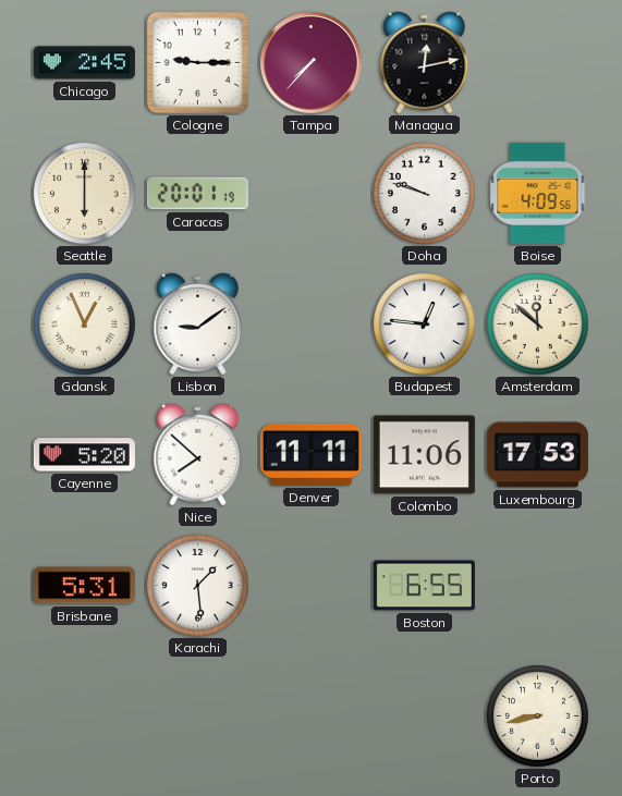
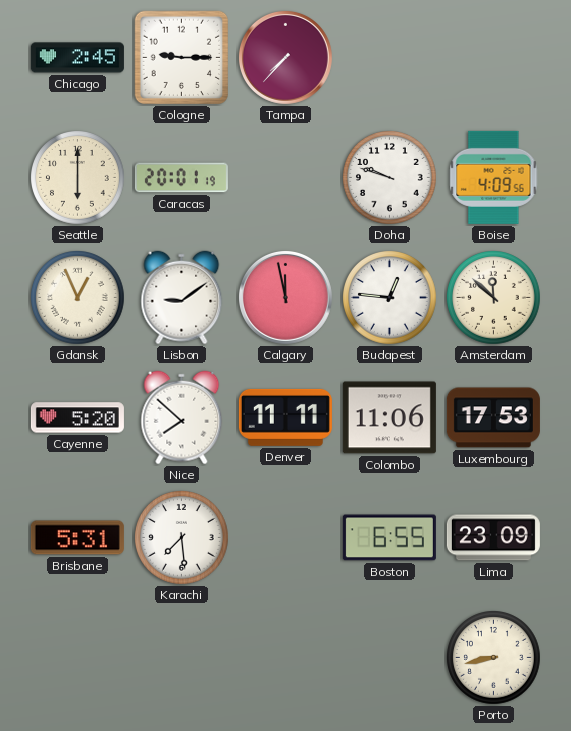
Managua: 12:13 -> none
Calgary: none -> 11:58
Karachi: 1:29 -> 7:29
Lima: none -> 23:09
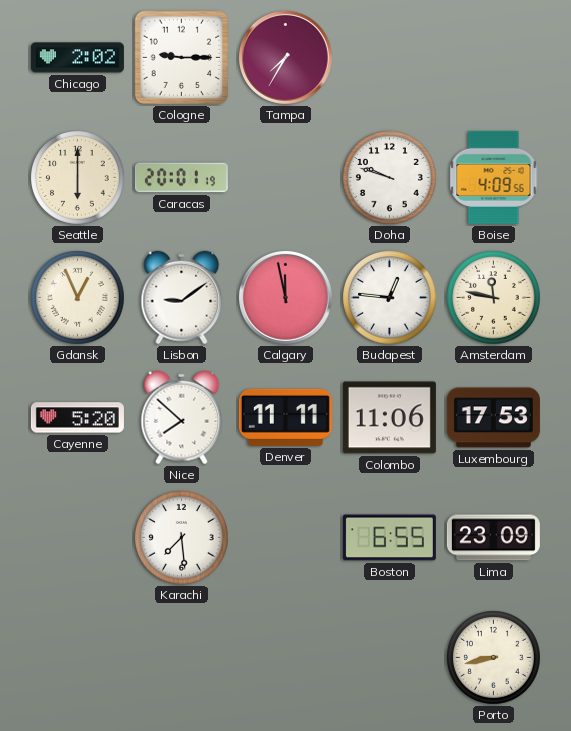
Chicago: 2:45 -> 2:02
Tampa: 7:37 -> 7:35
Amsterdam: 11:52 -> 11:47
Brisbane: 5:31 -> none
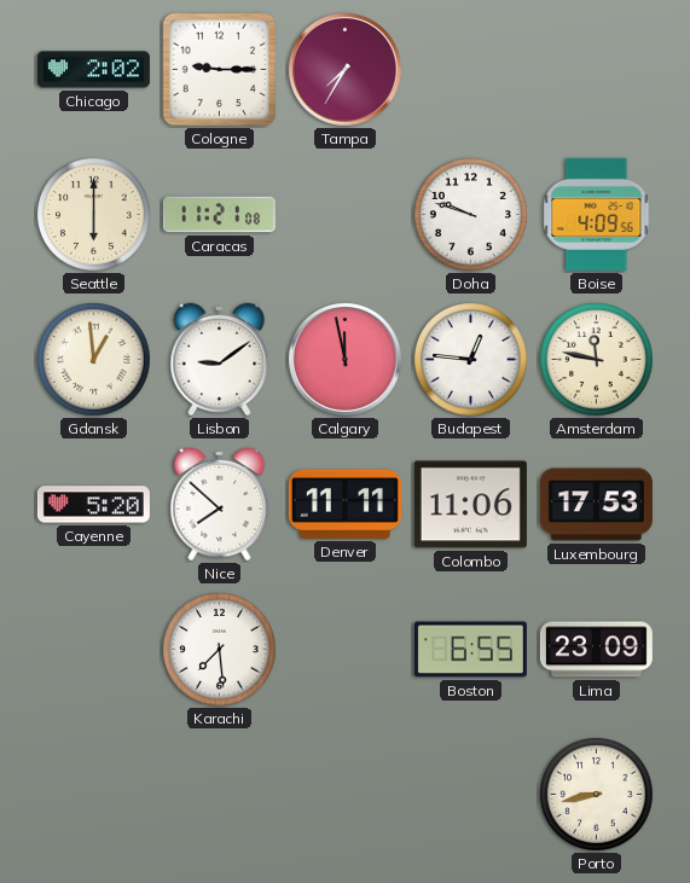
Caracas: 20:01 -> 11:21
Gdansk: 12:56 -> 12:59
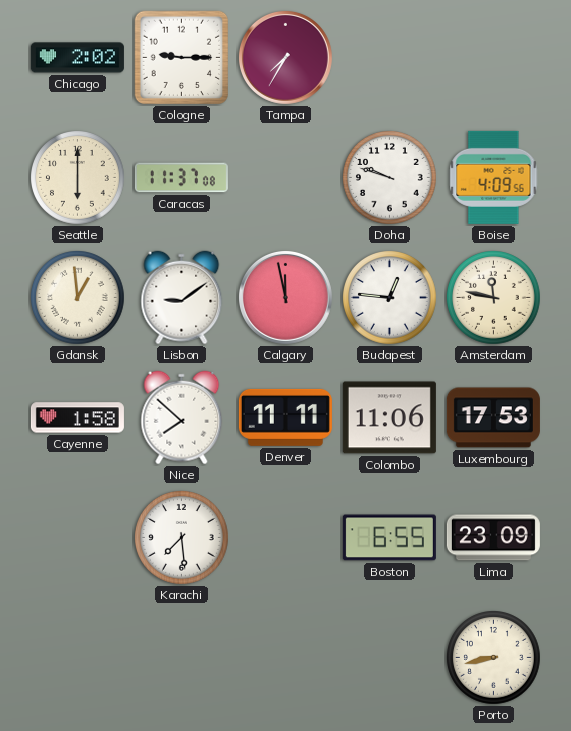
Caracas: 11:21 -> 11:37
Cayenne: 5:20 -> 1:58
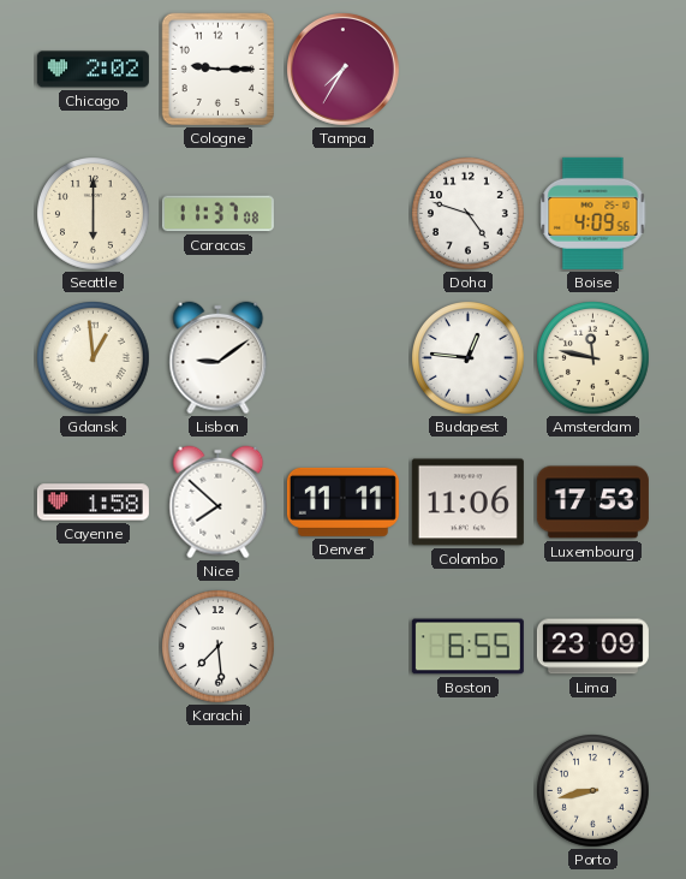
Doha: 9:48 -> 4:48
Calgary: 11:58 -> none
